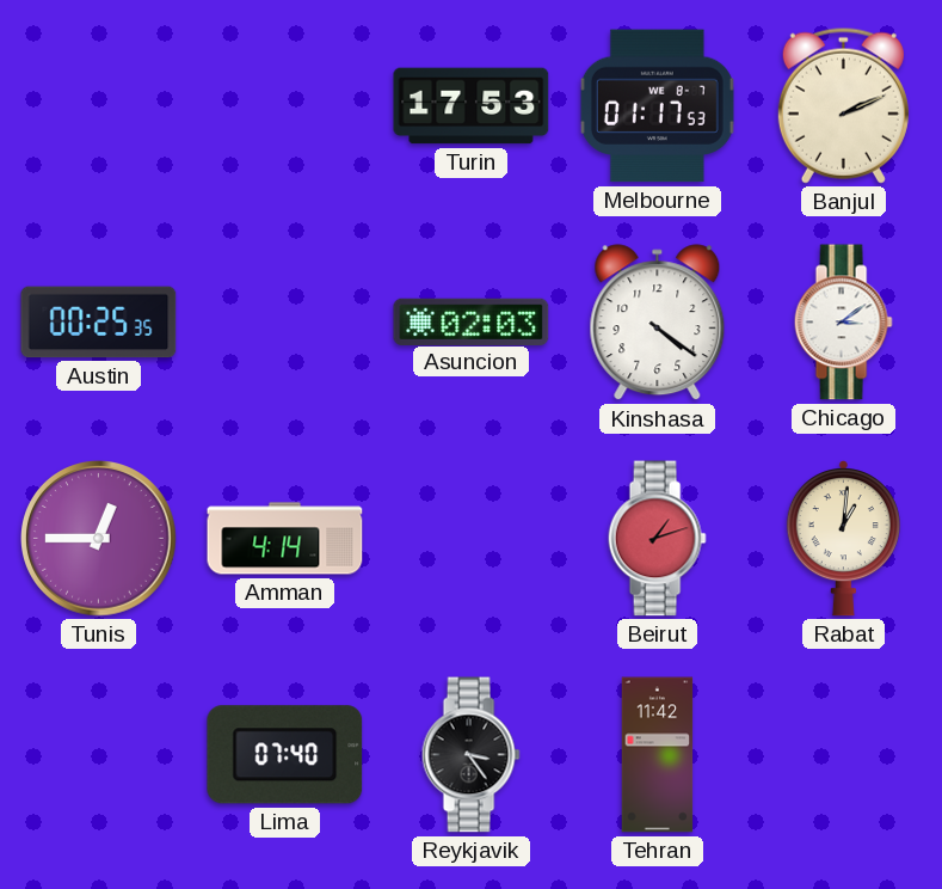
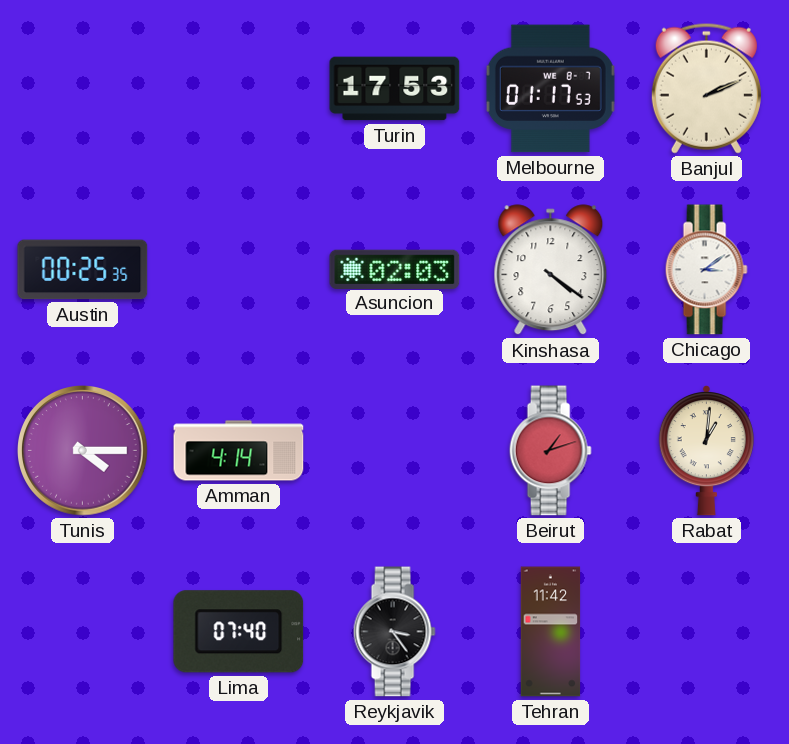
Tunis: 12:45 -> 4:15
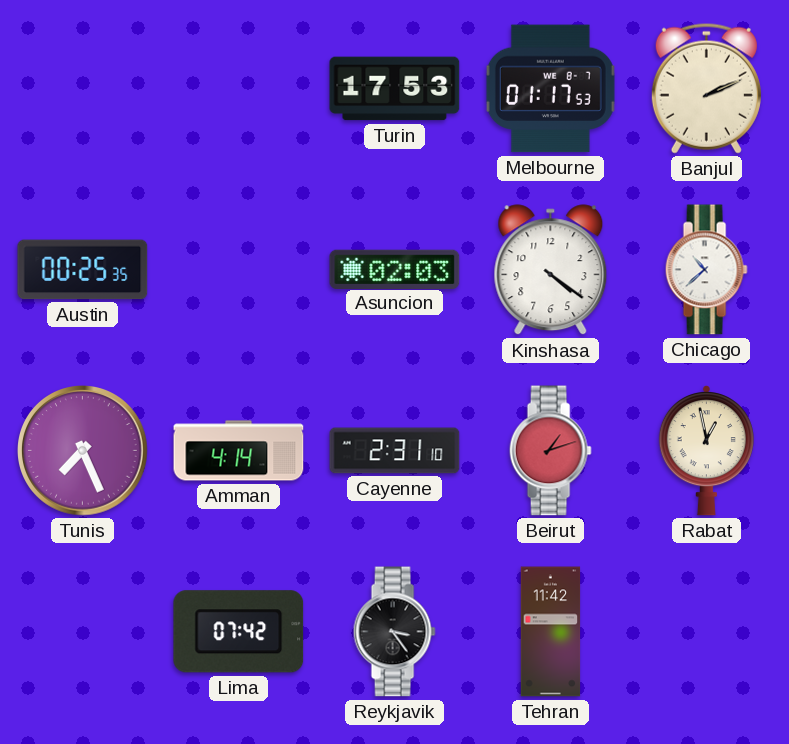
Chicago: 3:09 -> 10:38
Tunis: 4:15 -> 7:26
Cayenne: none -> 2:31
Rabat: 1:01 -> 12:58
Lima: 07:40 -> 07:42
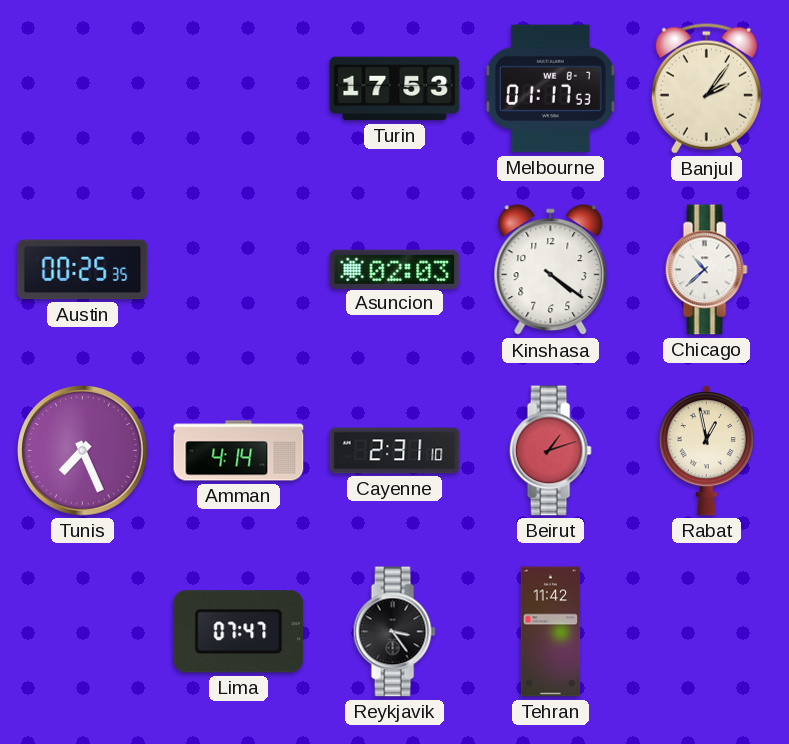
Banjul: 2:11 -> 2:06
Lima: 07:42 -> 07:47
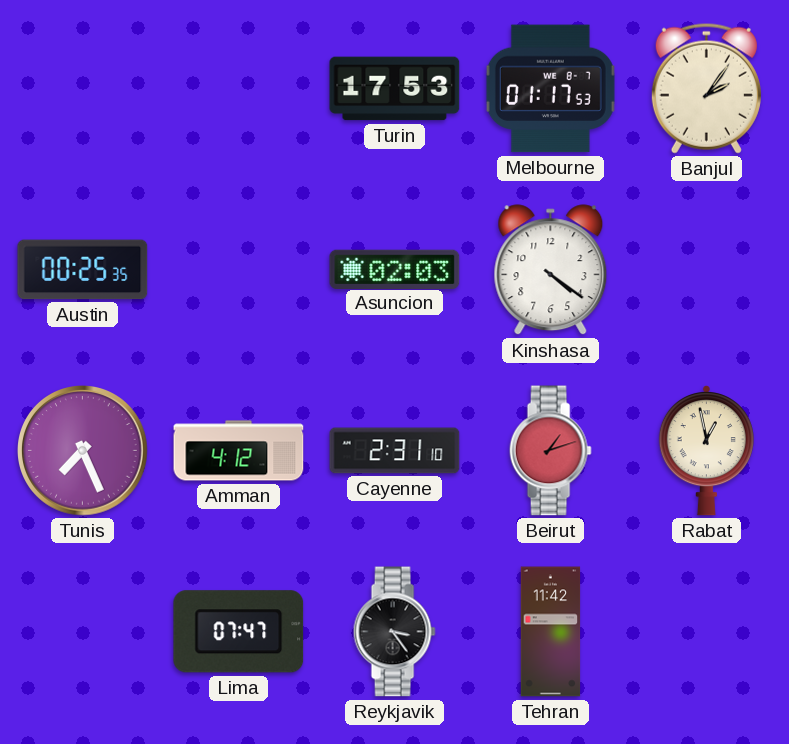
Chicago: 10:38 -> none
Amman: 4:14 -> 4:12
